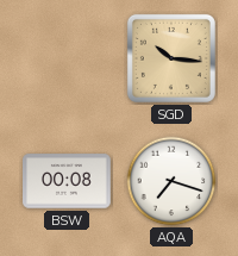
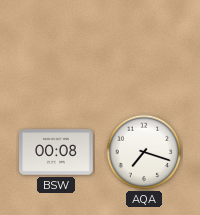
SGD: 10:16 -> none
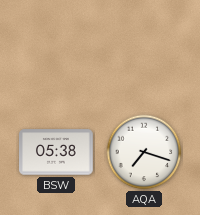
BSW: 00:08 -> 05:38
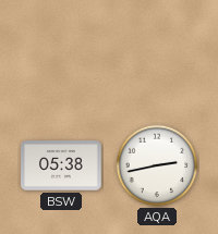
AQA: 7:18 -> 2:43
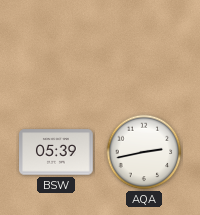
BSW: 05:38 -> 05:39
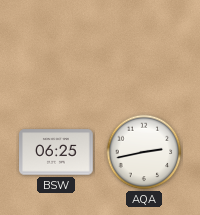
BSW: 05:39 -> 06:25
